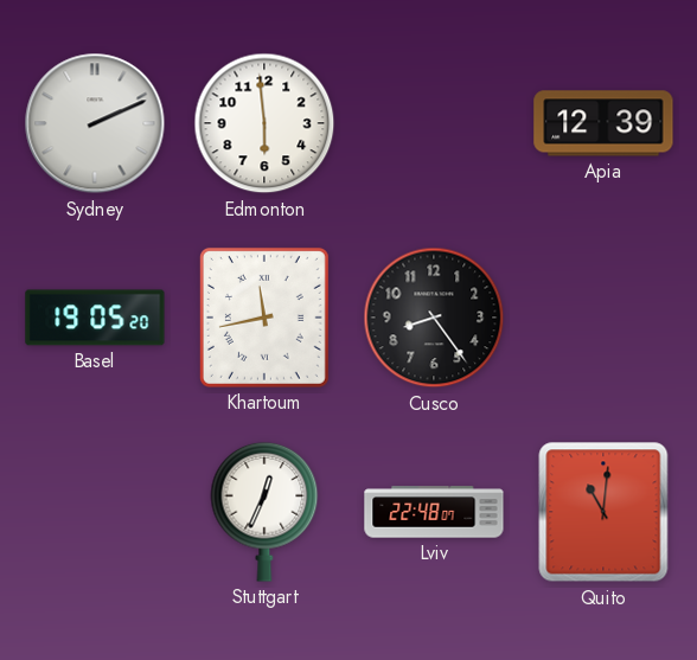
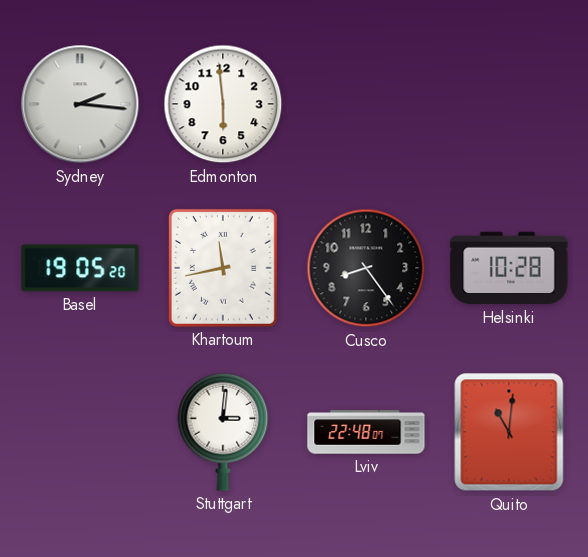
Sydney: 2:11 -> 2:16
Apia: 12:39 -> none
Helsinki: none -> 10:28
Stuttgart: 12:34 -> 3:01
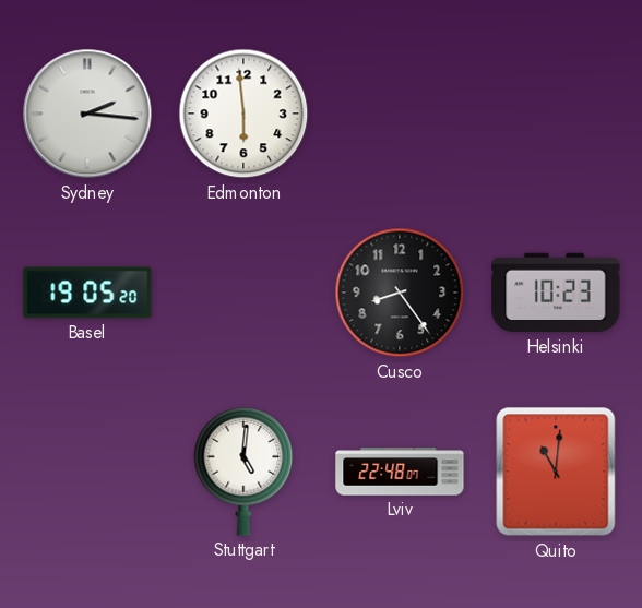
Khartoum: 11:43 -> none
Helsinki: 10:28 -> 10:23
Stuttgart: 3:01 -> 5:01
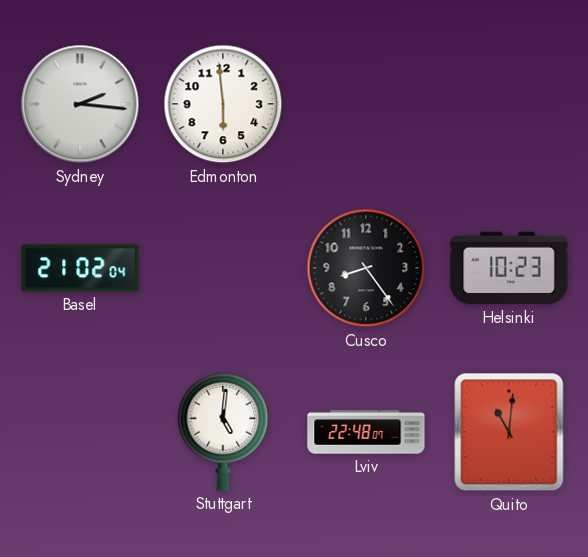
Basel: 19:05 -> 21:02
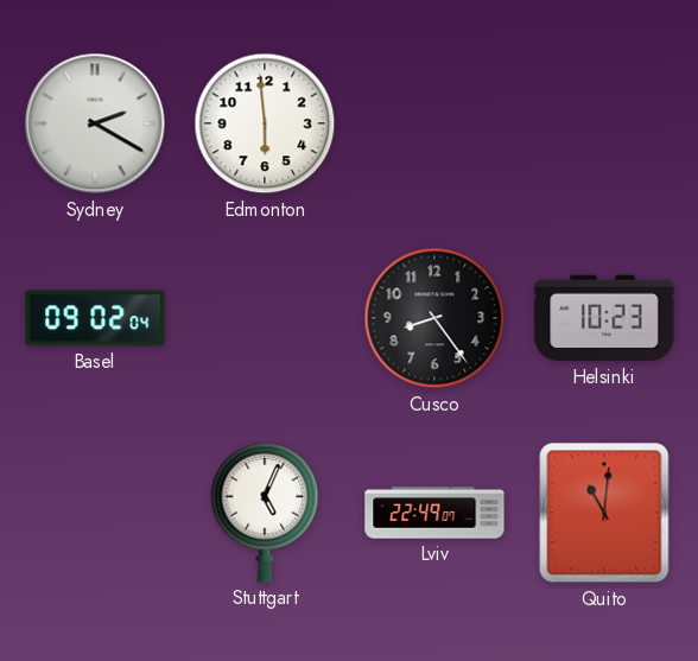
Sydney: 2:16 -> 2:20
Basel: 21:02 -> 09:02
Stuttgart: 5:01 -> 5:04
Lviv: 22:48 -> 22:49
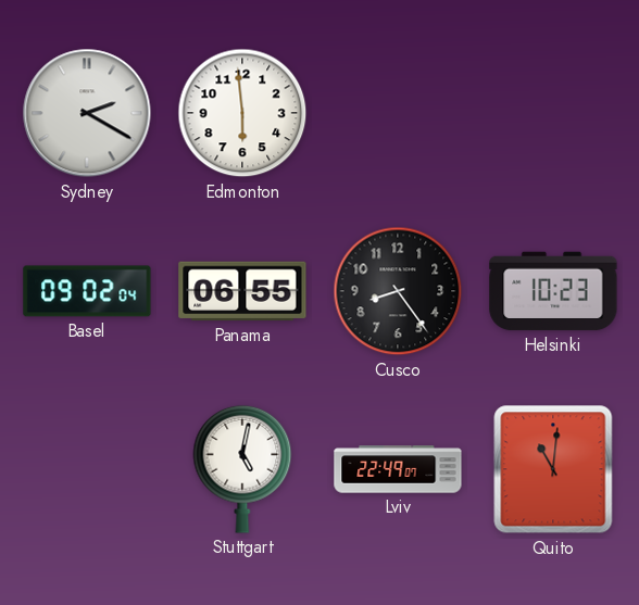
Panama: none -> 06:55
Stuttgart: 5:04 -> 5:02
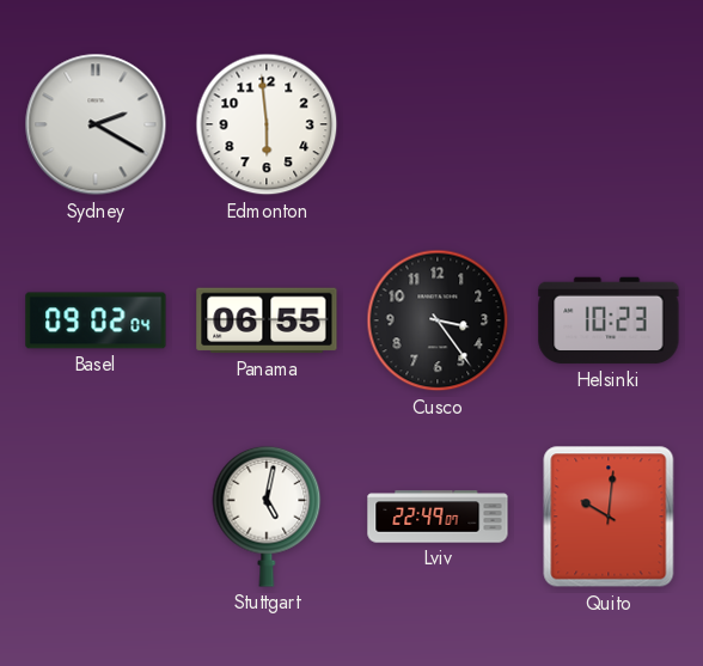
Cusco: 8:24 -> 3:24
Quito: 11:01 -> 10:01
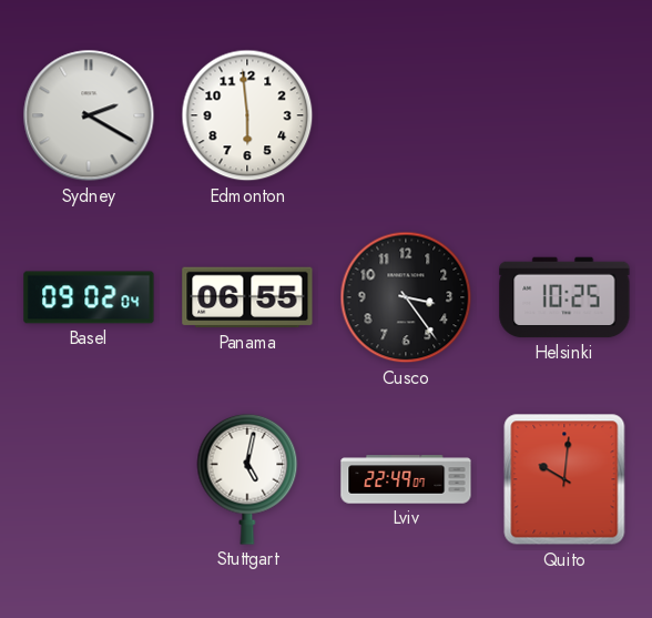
Helsinki: 10:23 -> 10:25
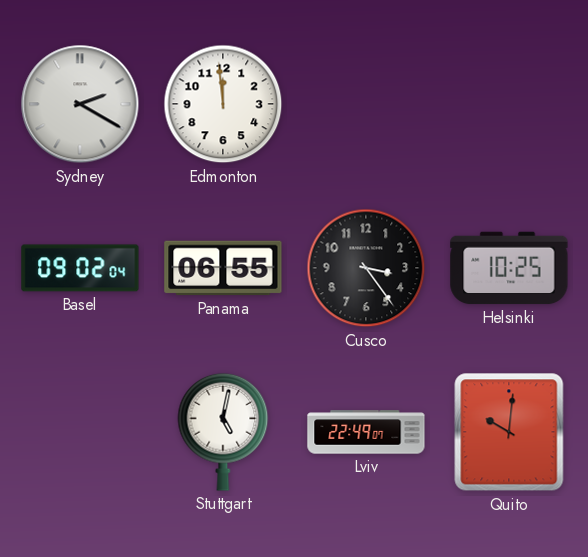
Edmonton: 5:59 -> 11:59
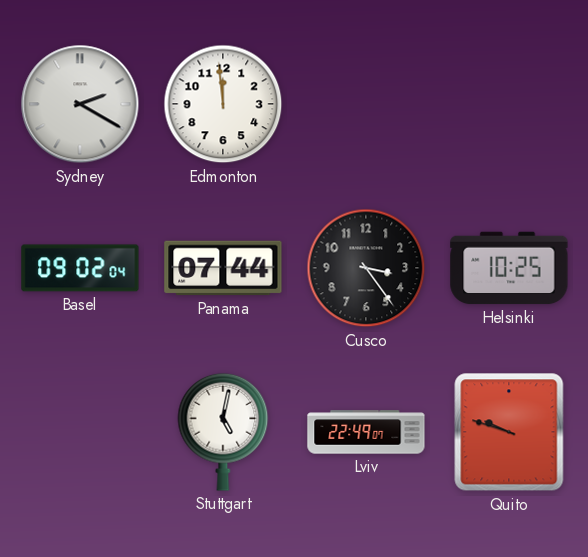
Panama: 06:55 -> 07:44
Quito: 10:01 -> 9:48
